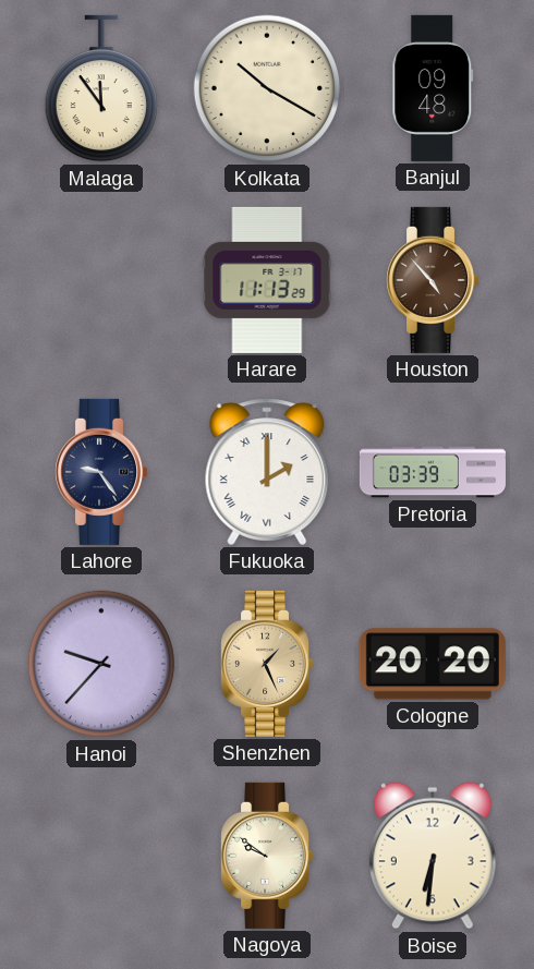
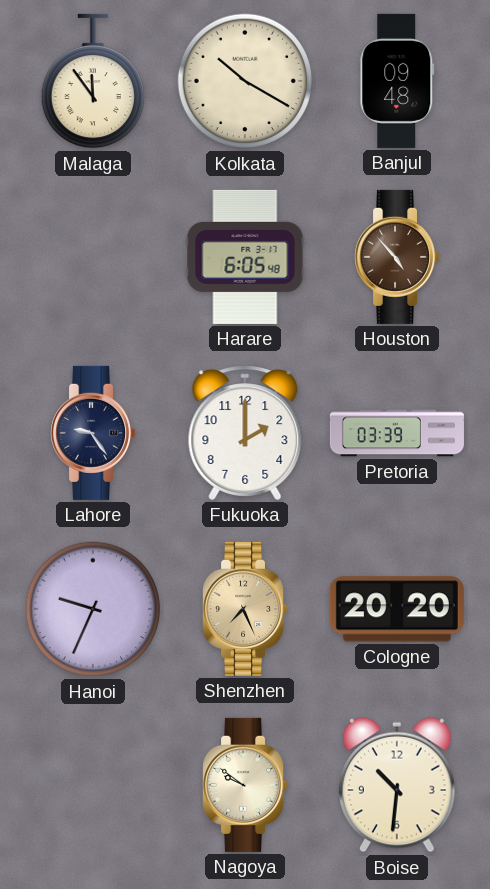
Harare: 11:13 -> 6:05
Fukuoka numerals: Roman -> Arabic
Hanoi: 9:37 -> 9:34
Shenzhen: 1:26 -> 7:26
Boise: 6:31 -> 10:31
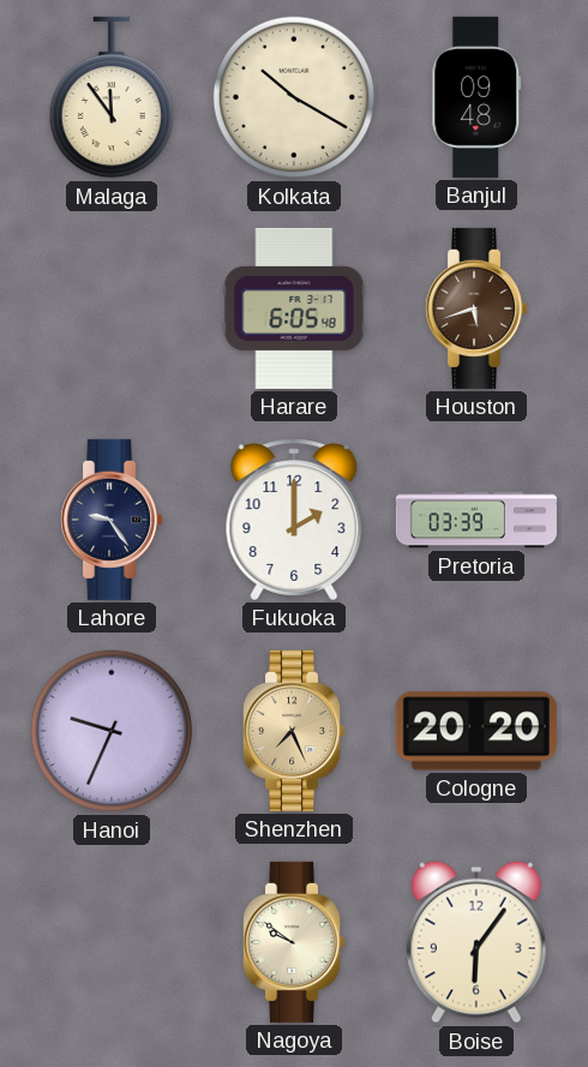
Houston: 4:53 -> 5:42
Boise: 10:31 -> 6:06
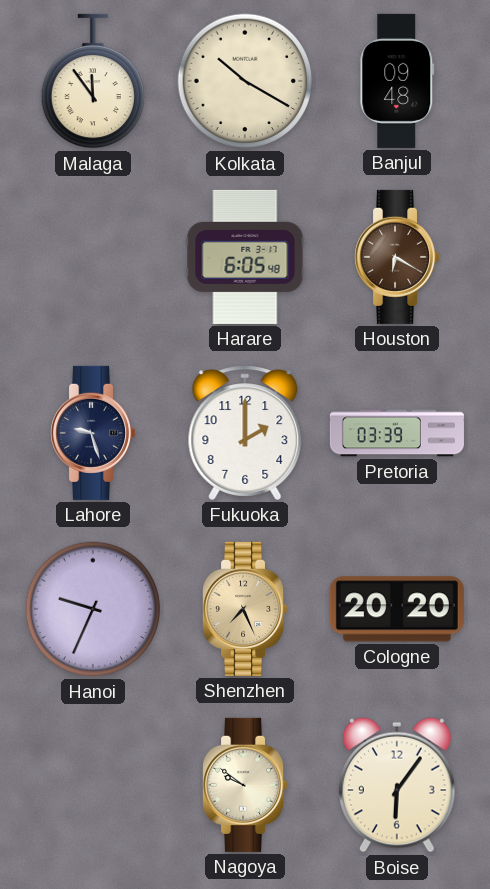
Houston: 5:42 -> 6:20
Lahore: 9:24 -> 9:27
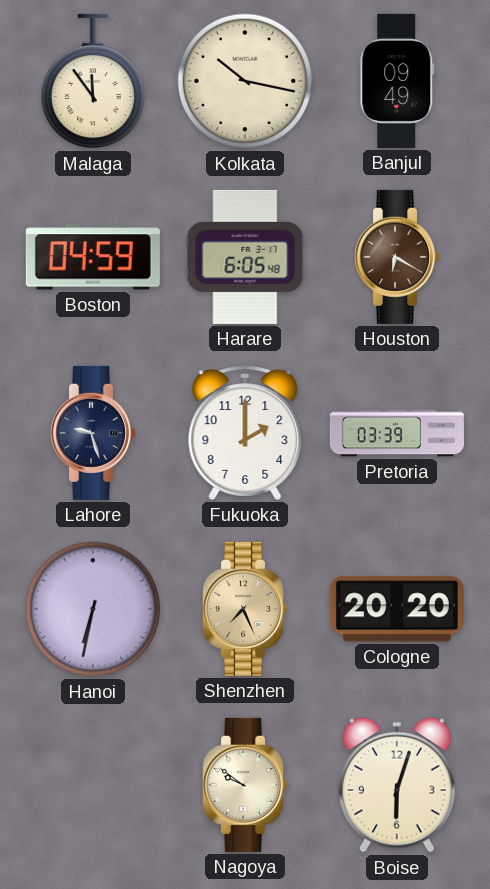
Kolkata: 10:20 -> 10:17
Banjul: 09:48 -> 09:49
Boston: none -> 04:59
Hanoi: 9:34 -> 6:32
Boise: 6:06 -> 6:03
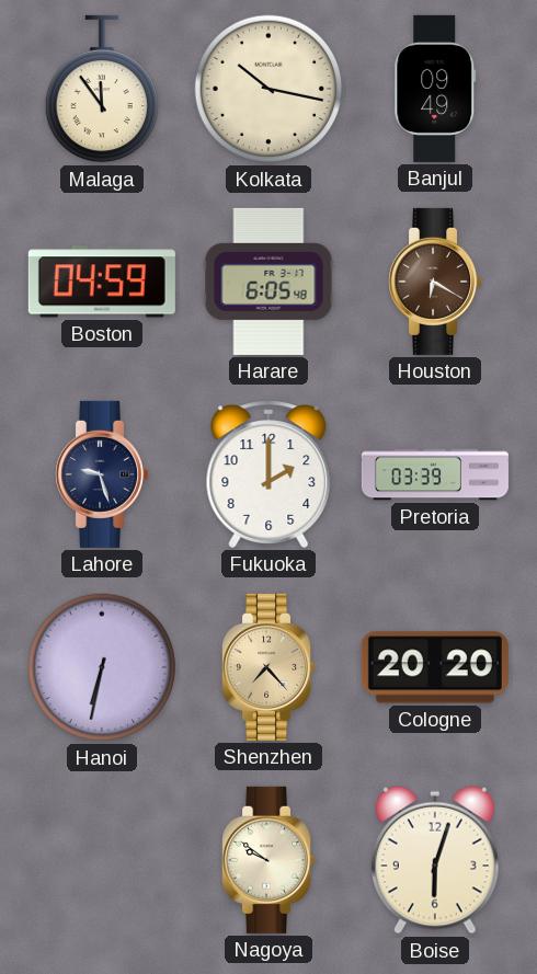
Shenzhen: 7:26 -> 7:23
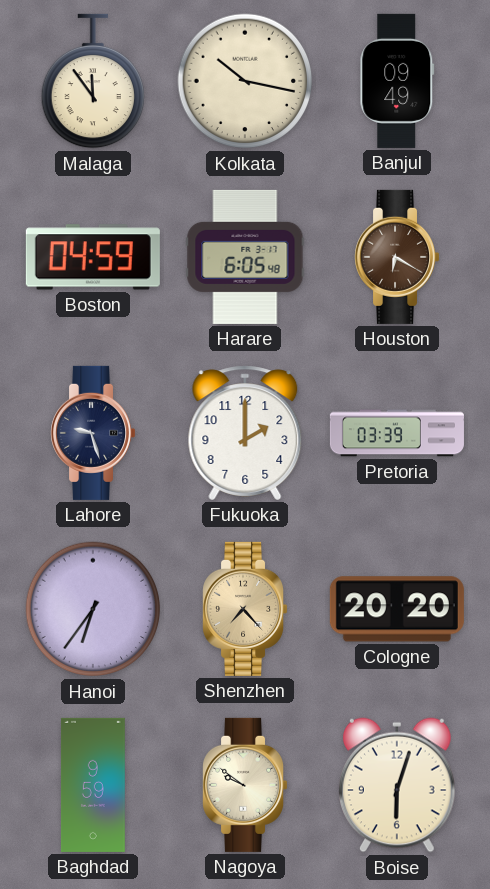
Hanoi: 6:32 -> 6:36
Baghdad: none -> 9:59
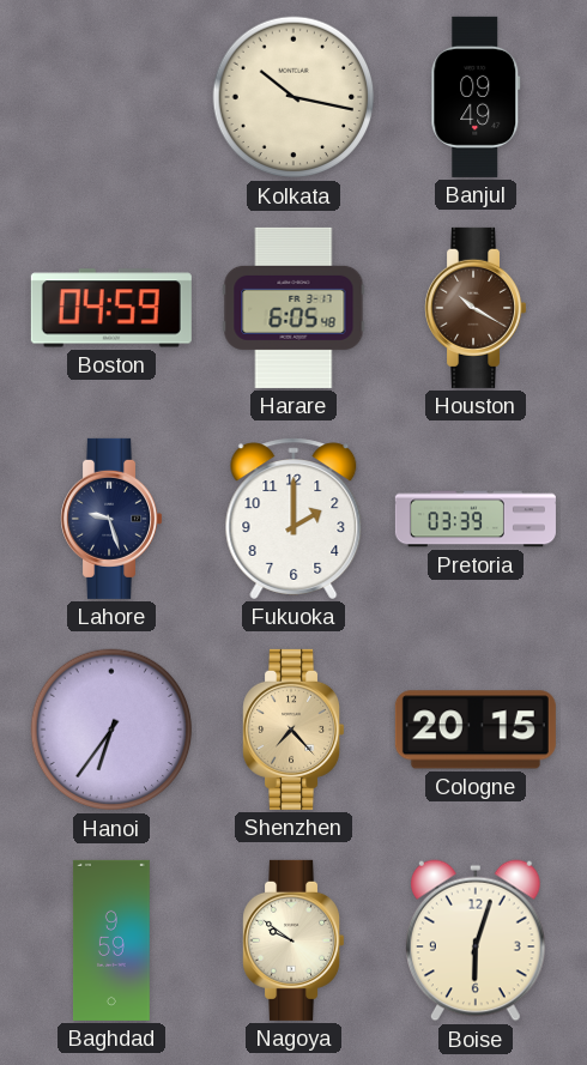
Malaga: 11:54 -> none
Houston: 6:20 -> 10:20
Cologne: 20:20 -> 20:15
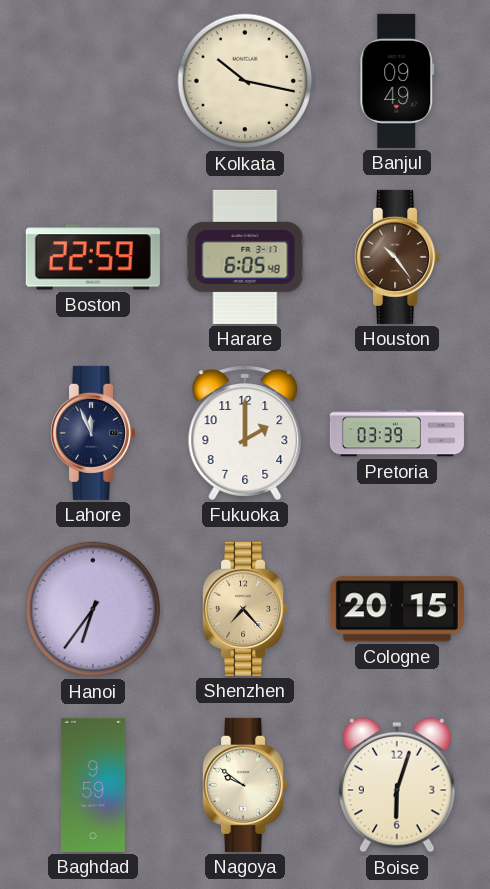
Boston: 04:59 -> 22:59
Houston: 10:20 -> 10:24
Lahore: 9:27 -> 11:56
